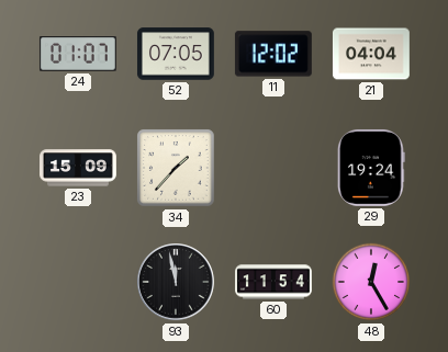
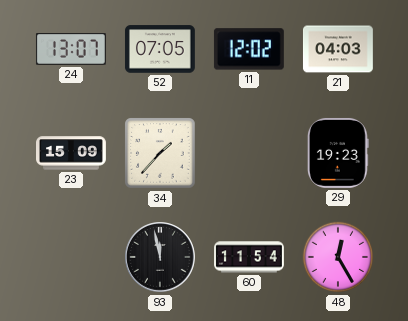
24: 01:07 -> 13:07
21: 04:04 -> 04:03
29: 19:24 -> 19:23
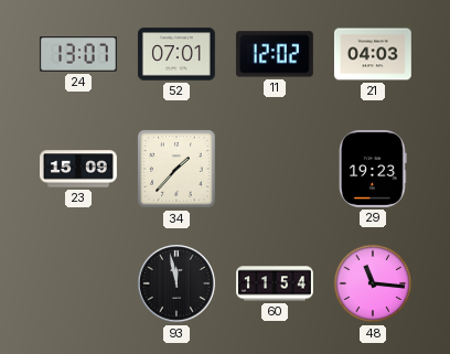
52: 07:05 -> 07:01
48: 12:25 -> 11:16
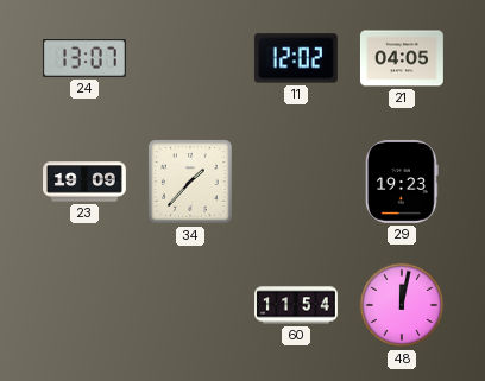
52: 07:01 -> none
21: 04:03 -> 04:05
23: 15:09 -> 19:09
93: 11:58 -> none
48: 11:16 -> 12:02
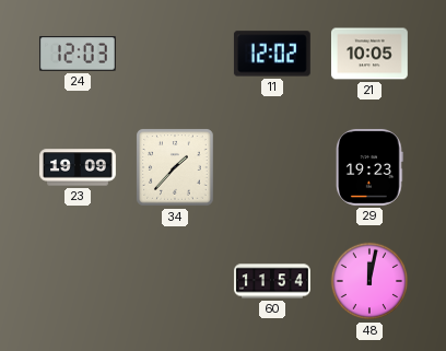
24: 13:07 -> 12:03
21: 04:05 -> 10:05
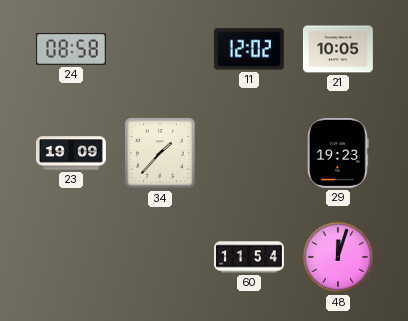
24: 12:03 -> 08:58
48: 12:02 -> 12:03
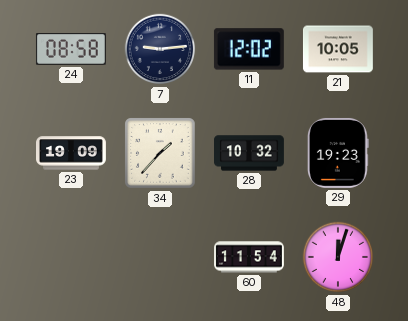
7: none -> 9:14
28: none -> 10:32
